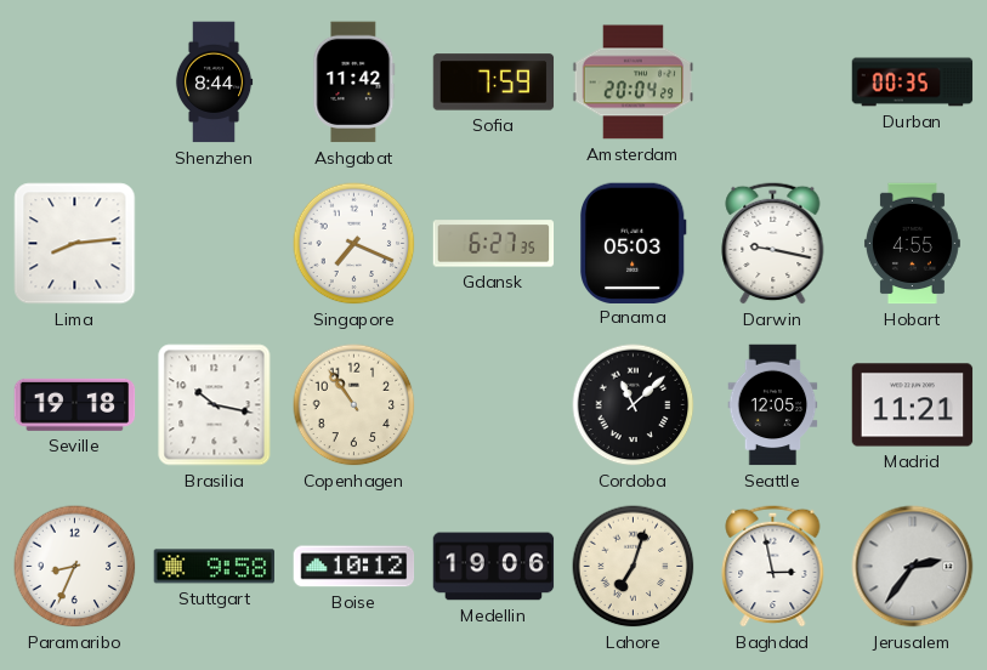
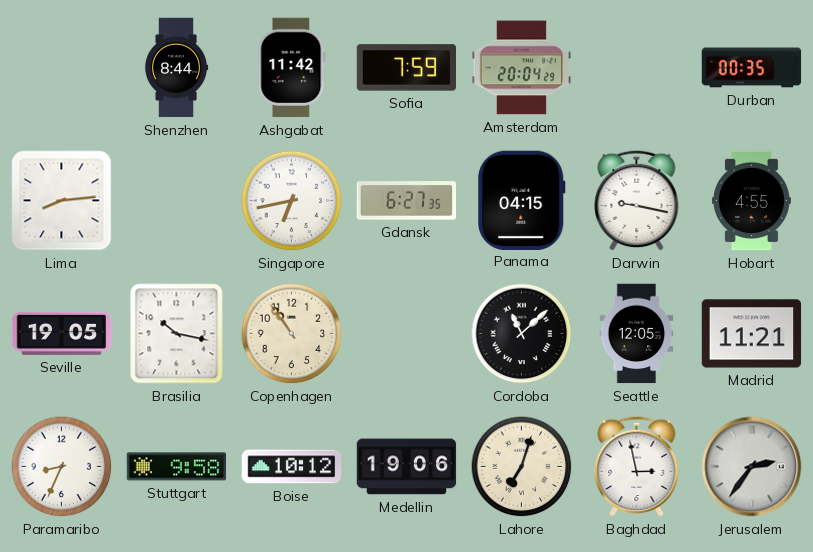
Singapore: 7:19 -> 6:43
Panama: 05:03 -> 04:15
Seville: 19:18 -> 19:05
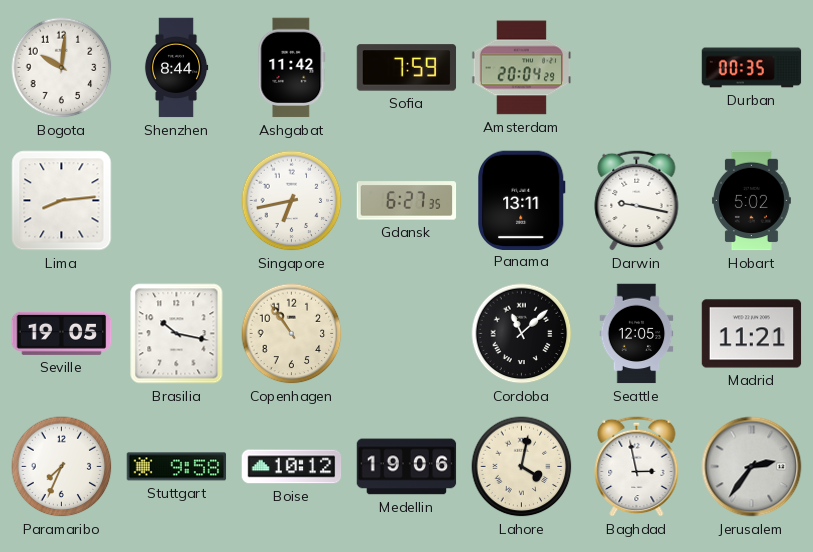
Bogota: none -> 10:01
Panama: 04:15 -> 13:11
Hobart: 4:55 -> 5:02
Paramaribo: 8:34 -> 7:34
Lahore: 7:03 -> 4:02
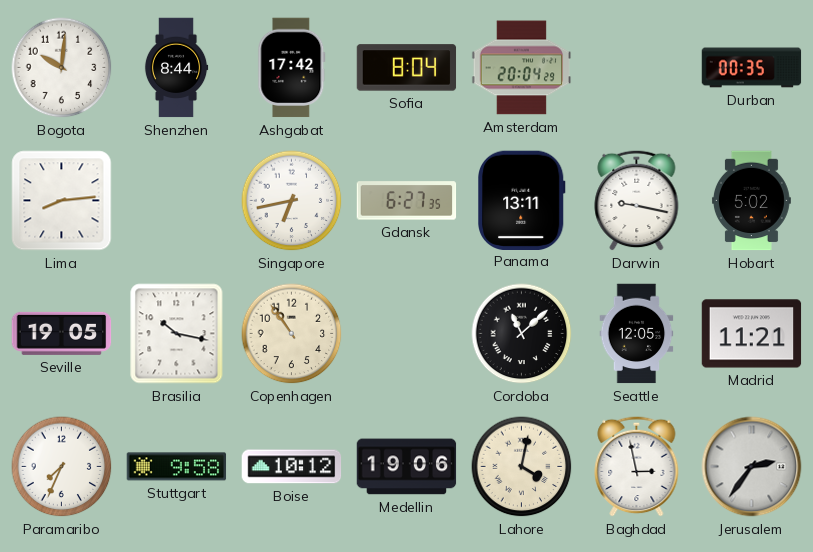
Ashgabat: 11:42 -> 17:42
Sofia: 7:59 -> 8:04
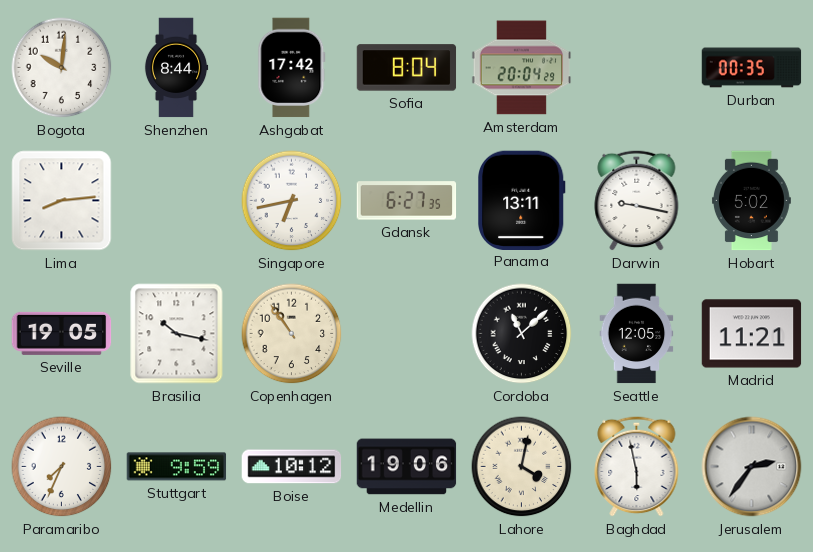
Stuttgart: 9:58 -> 9:59
Baghdad: 2:58 -> 5:58
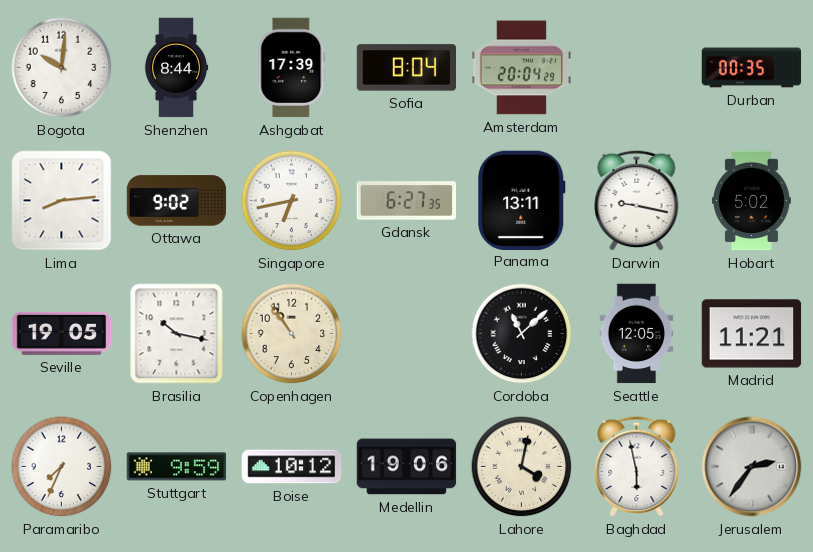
Ashgabat: 17:42 -> 17:39
Ottawa: none -> 9:02
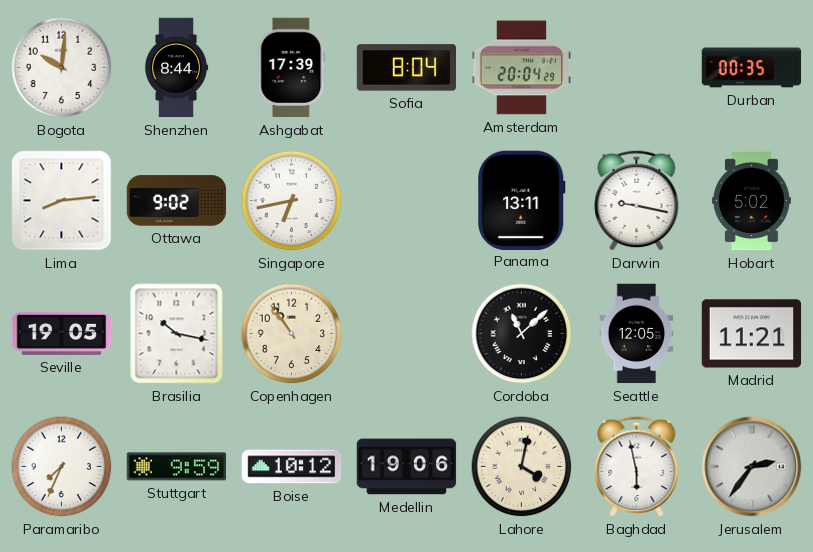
Gdansk: 6:27 -> none
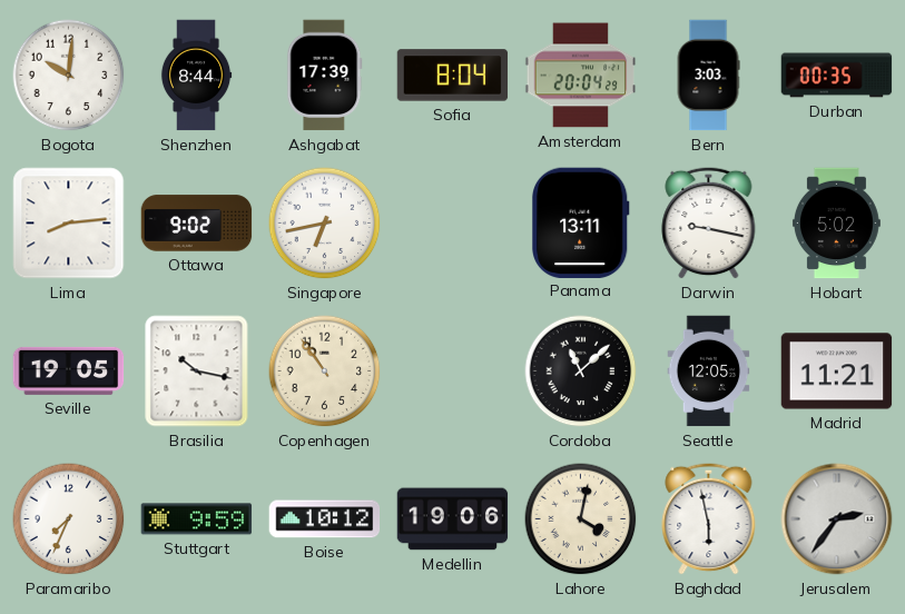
Bern: none -> 3:03
